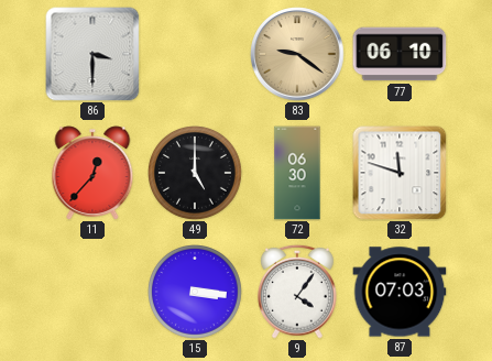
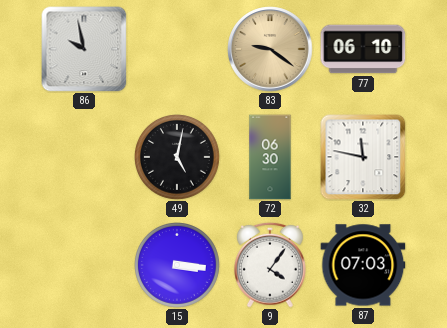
86: 3:30 -> 9:58
11: 12:37 -> none
49: 5:00 -> 5:02
32: 11:48 -> 11:47
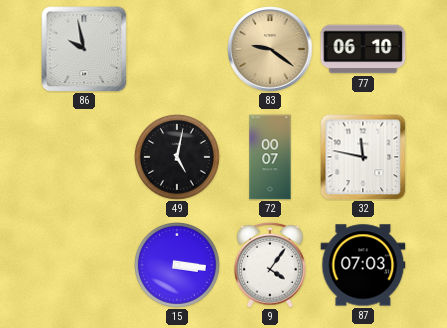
72: 06:30 -> 00:07
